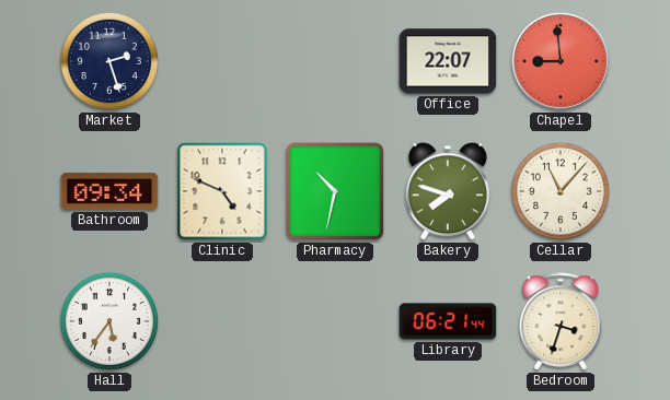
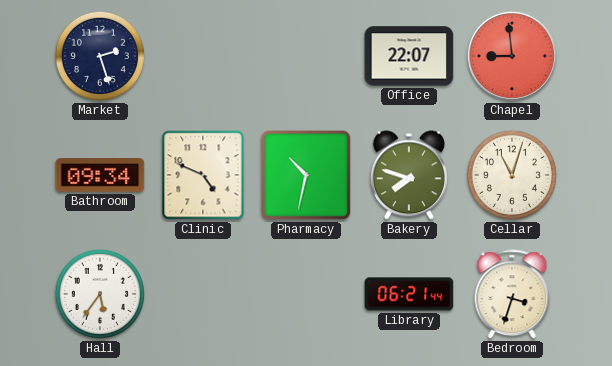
Cellar: 11:07 -> 11:03
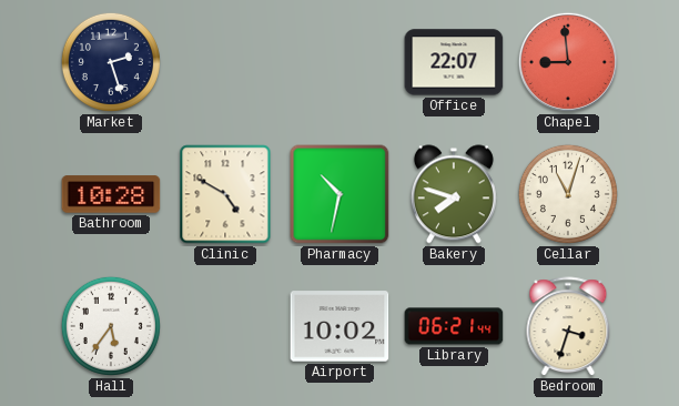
Bathroom: 09:34 -> 10:28
Clinic: 4:49 -> 4:50
Airport: none -> 10:02
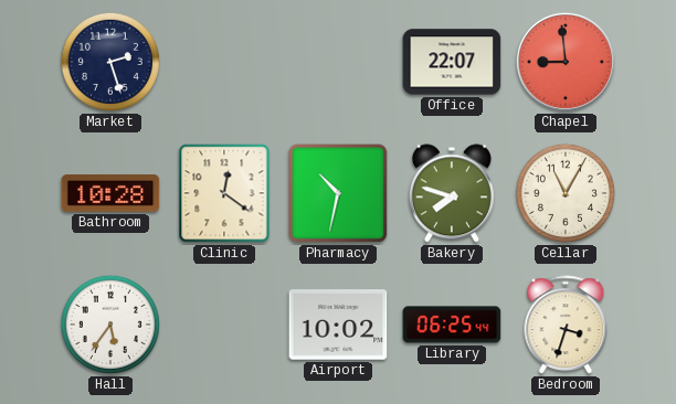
Clinic: 4:50 -> 12:21
Cellar: 11:03 -> 11:05
Library: 06:21 -> 06:25
